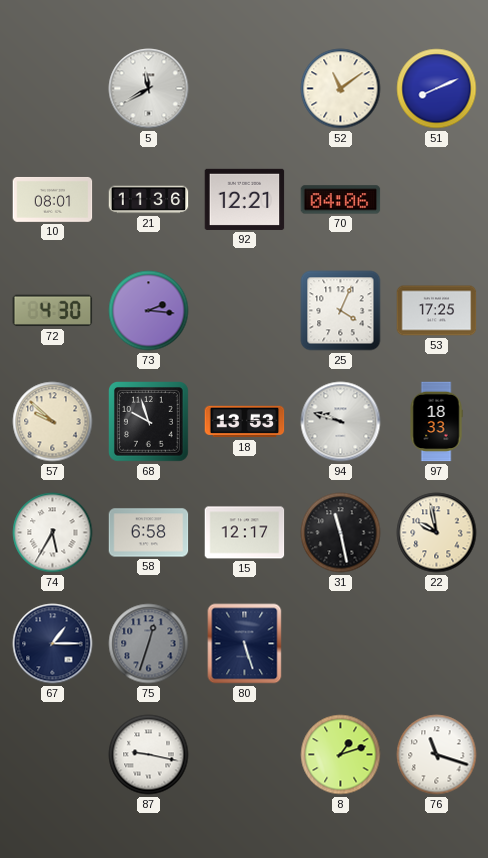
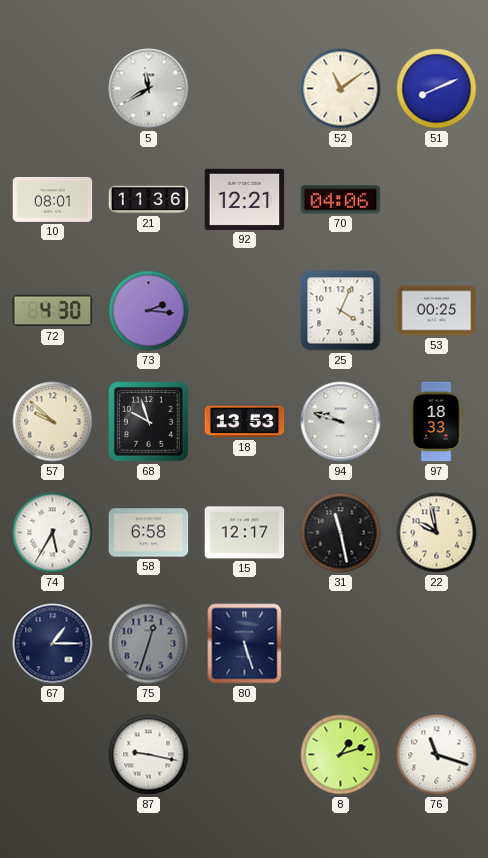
53: 17:25 -> 00:25
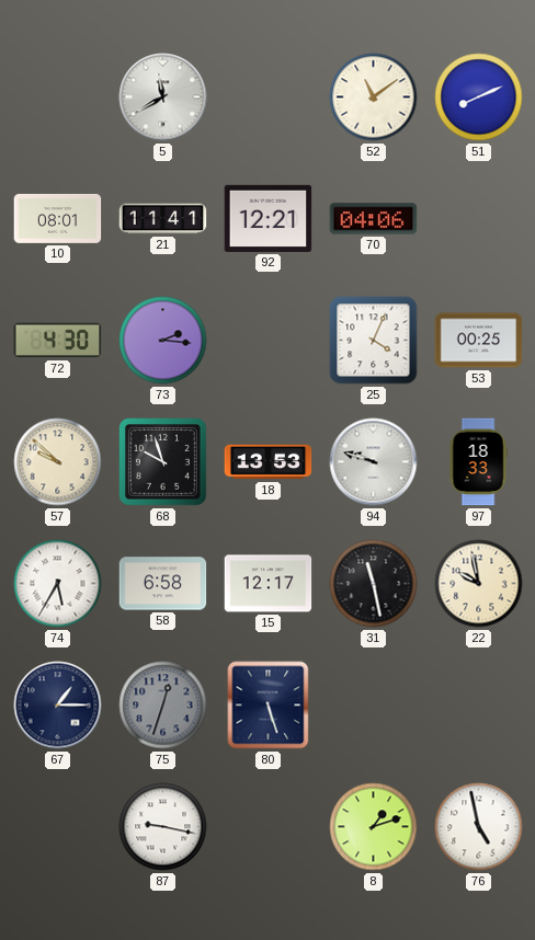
21: 11:36 -> 11:41
76: 11:18 -> 4:58
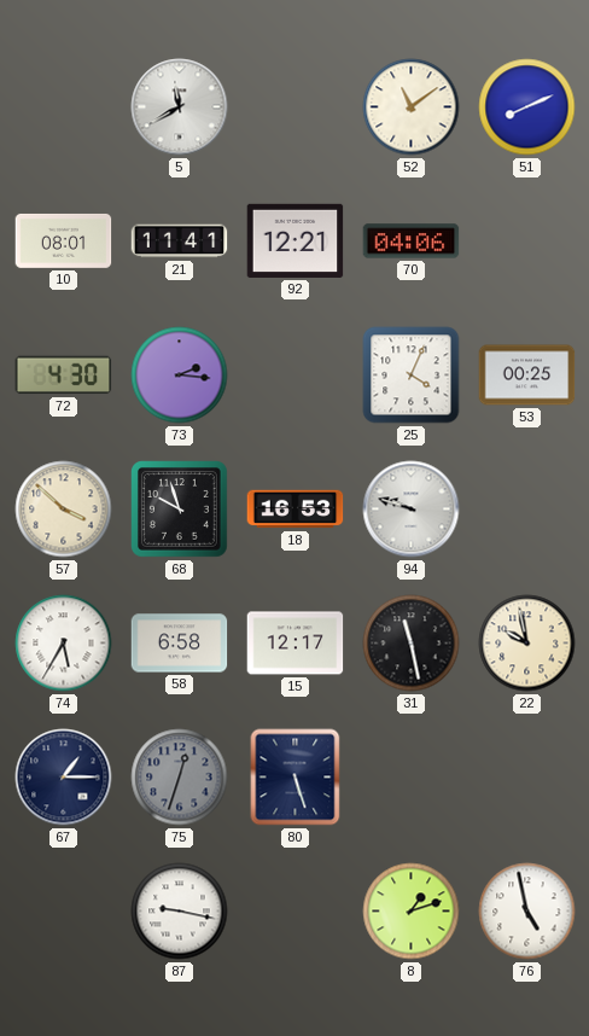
57: 9:52 -> 3:52
18: 13:53 -> 16:53
97: 18:33 -> none
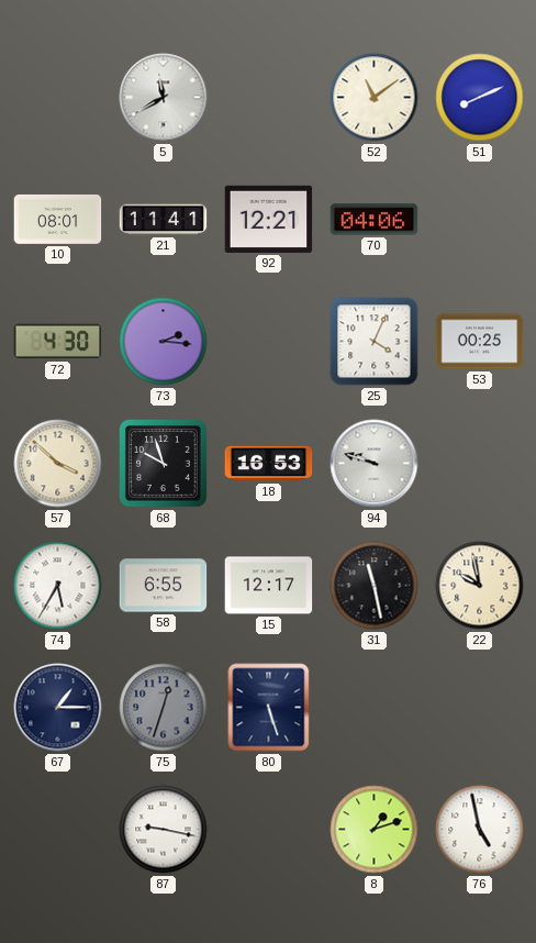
58: 6:58 -> 6:55
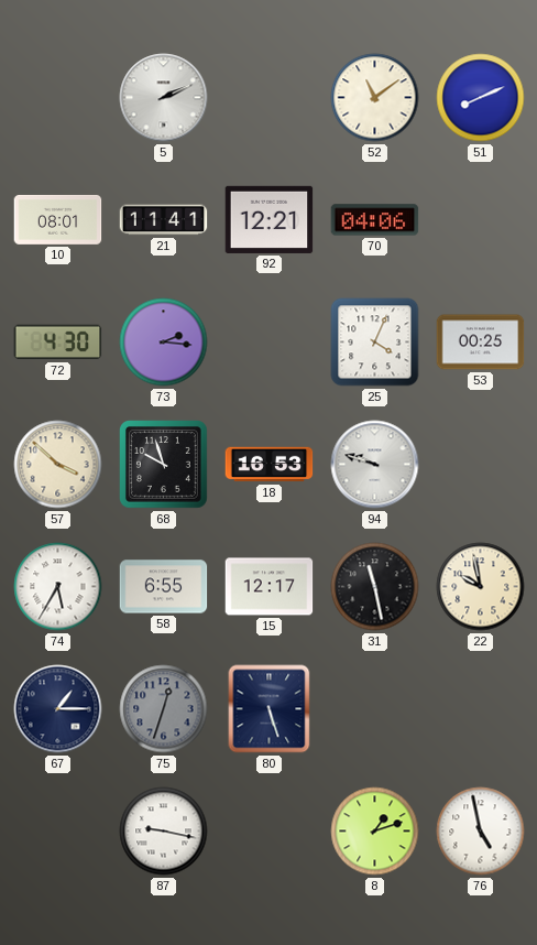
5: 11:40 -> 2:11
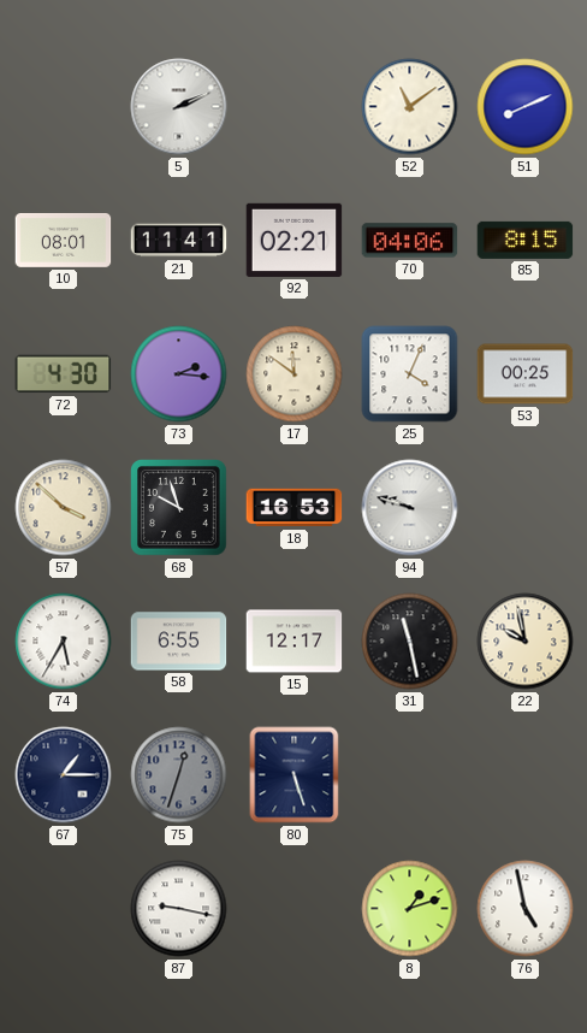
92: 12:21 -> 02:21
85: none -> 8:15
17: none -> 11:51
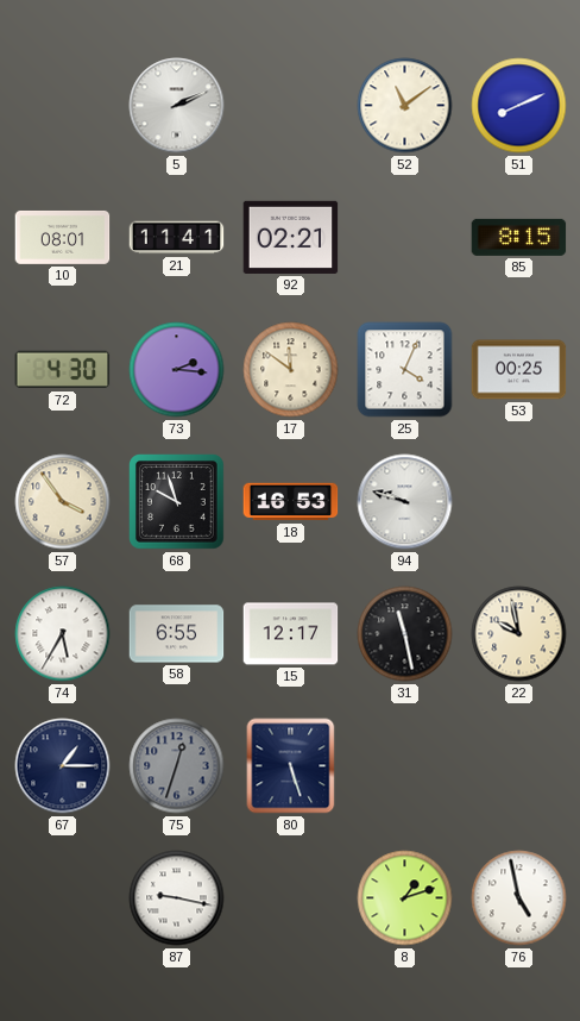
70: 04:06 -> none
57: 3:52 -> 3:54
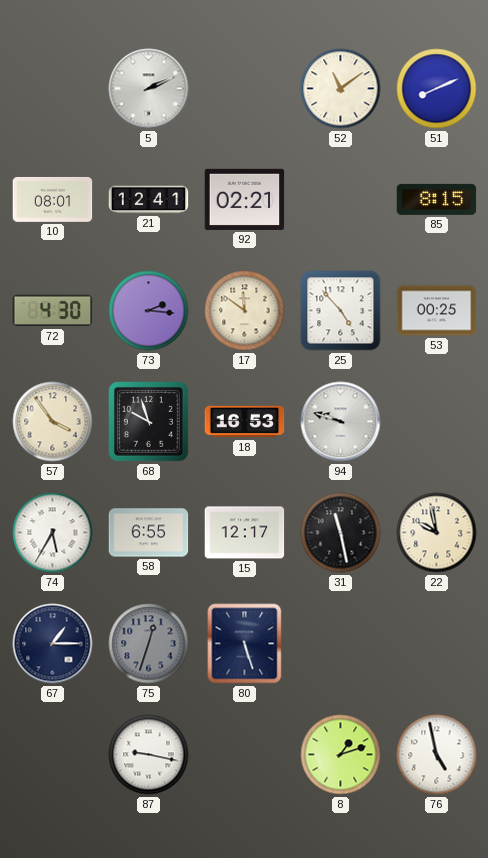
21: 11:41 -> 12:41
25: 4:04 -> 4:53
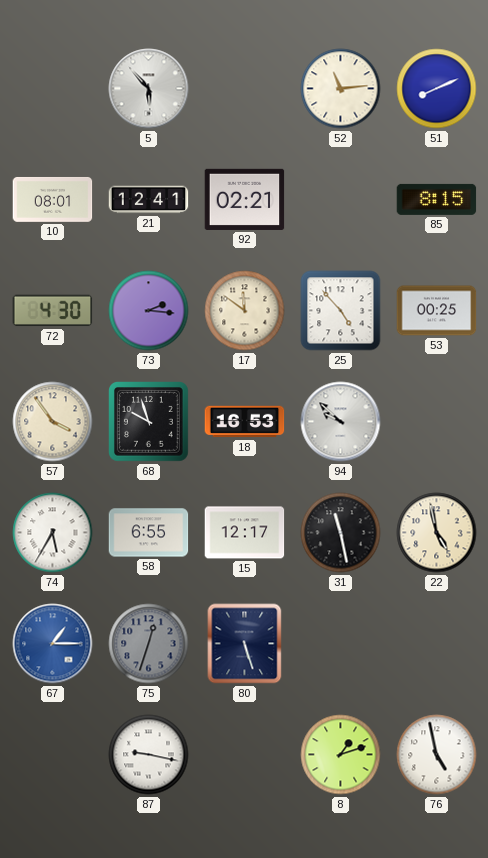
5: 2:11 -> 5:53
52: 11:09 -> 11:14
94: 9:48 -> 9:52
22: 9:58 -> 4:58
67 dial: navy -> blue
